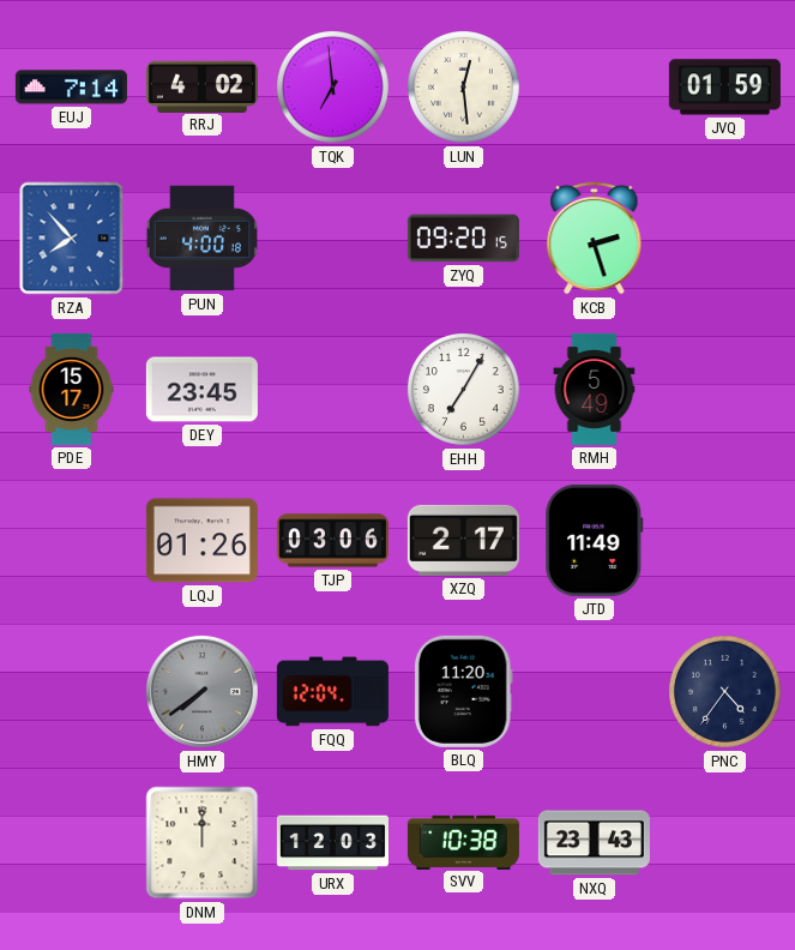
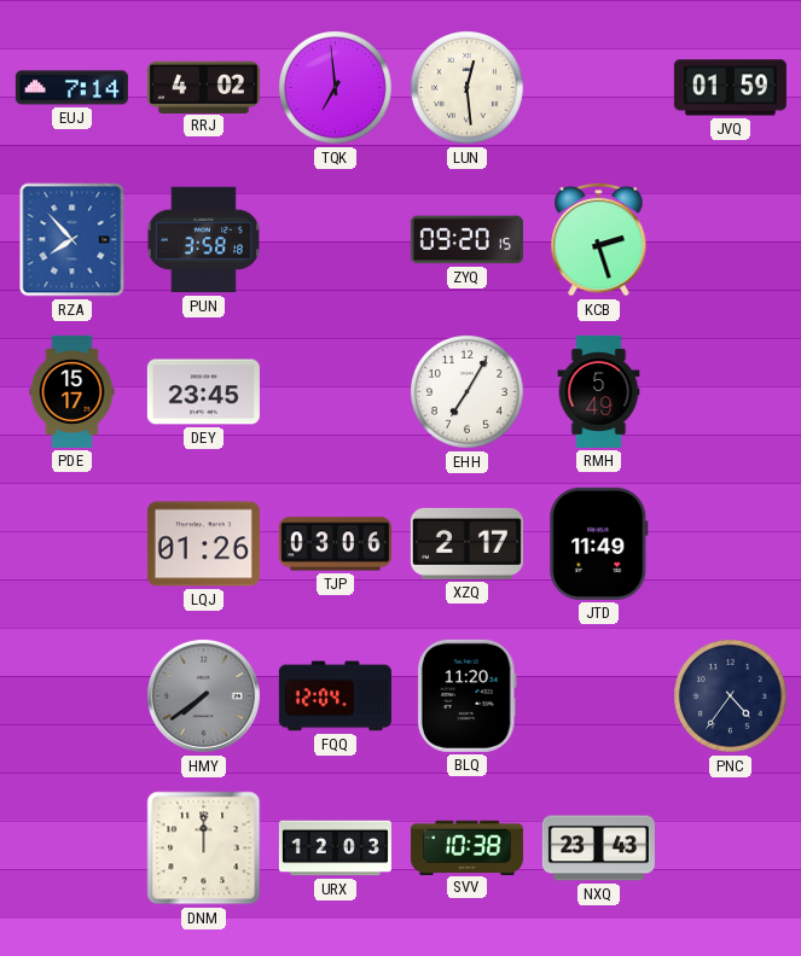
PUN: 4:00 -> 3:58
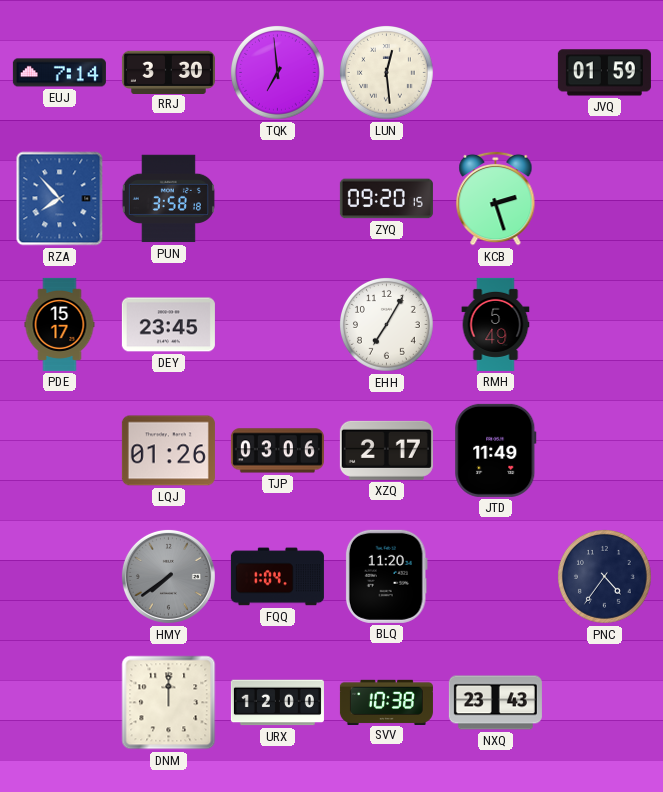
RRJ: 4:02 -> 3:30
FQQ: 12:04 -> 1:04
URX: 12:03 -> 12:00
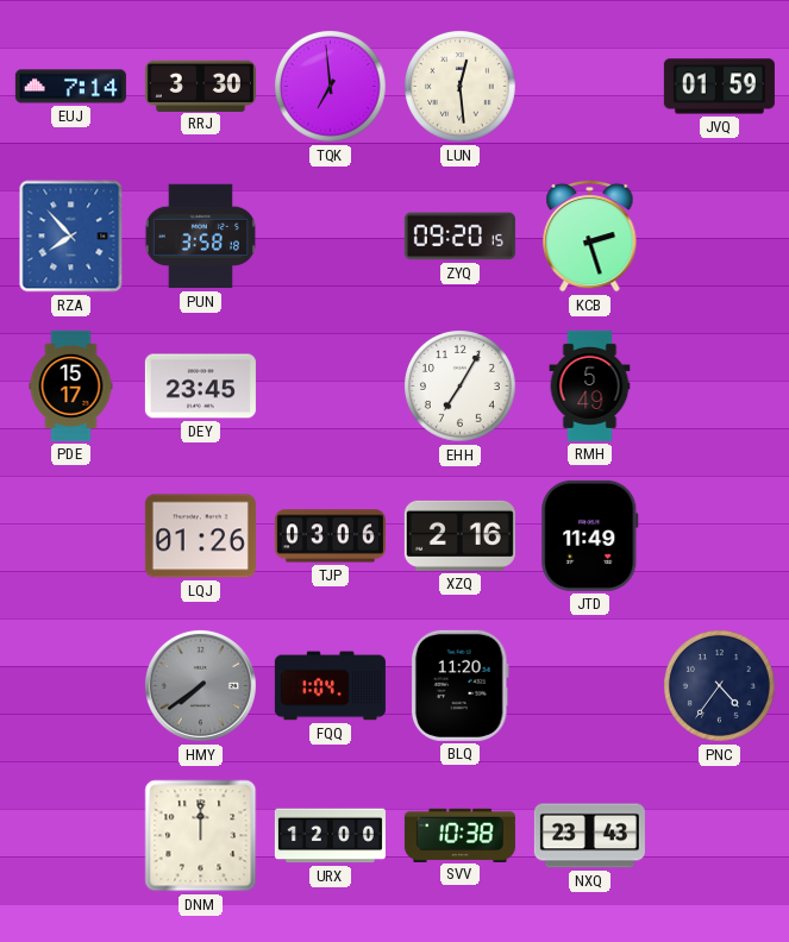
XZQ: 2:17 -> 2:16
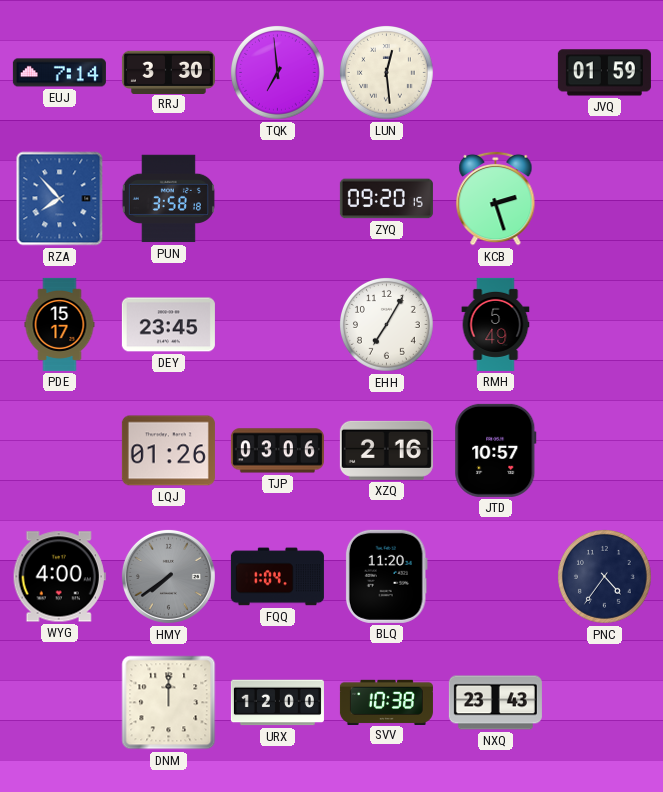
JTD: 11:49 -> 10:57
WYG: none -> 4:00
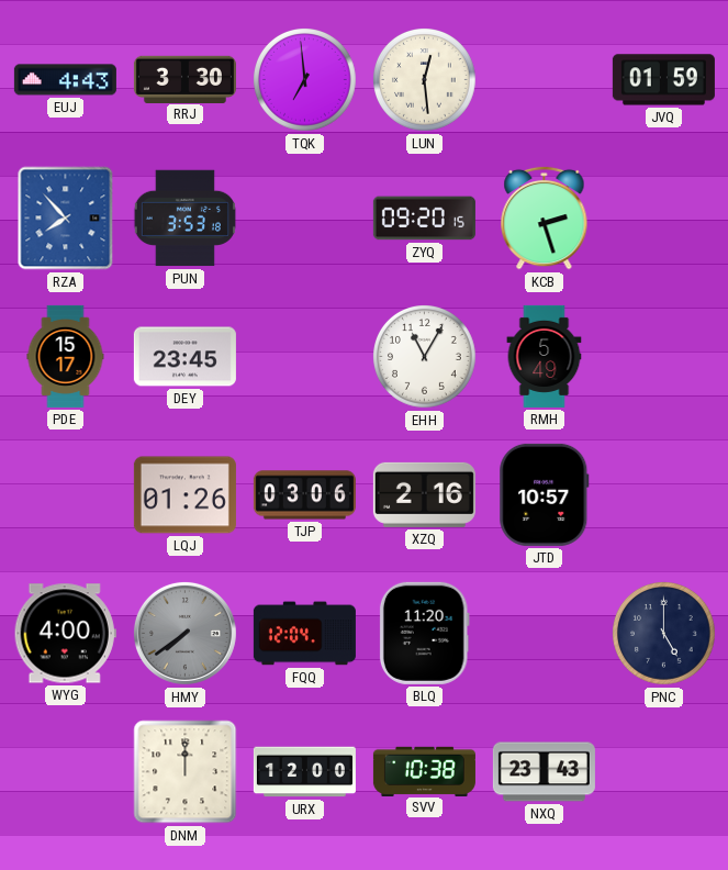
EUJ: 7:14 -> 4:43
PUN: 3:58 -> 3:53
EHH: 7:05 -> 11:05
FQQ: 1:04 -> 12:04
PNC: 4:36 -> 5:00
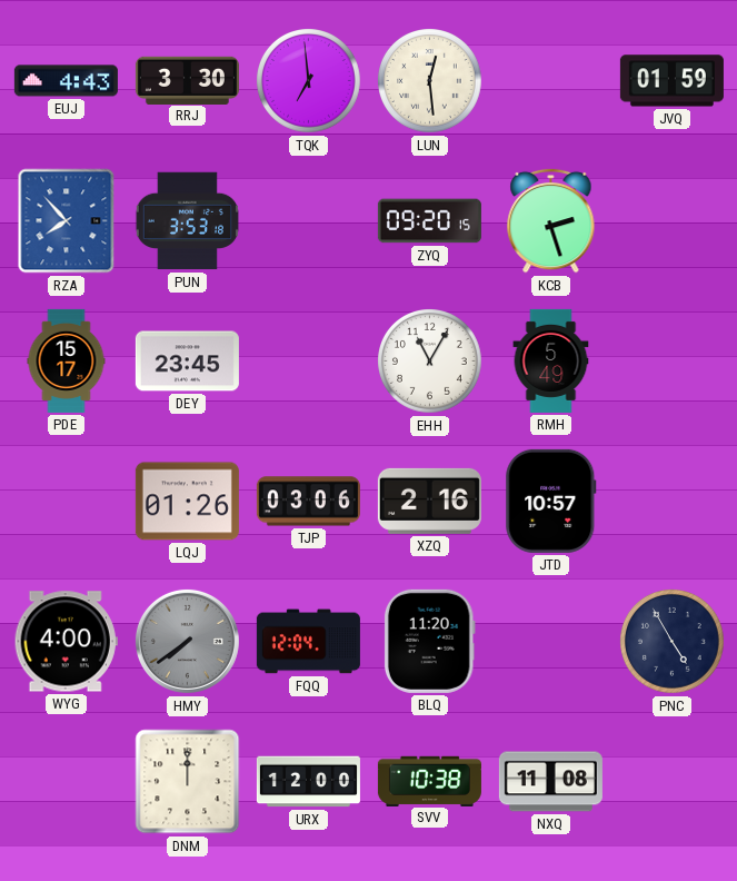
PNC: 5:00 -> 4:55
NXQ: 23:43 -> 11:08
